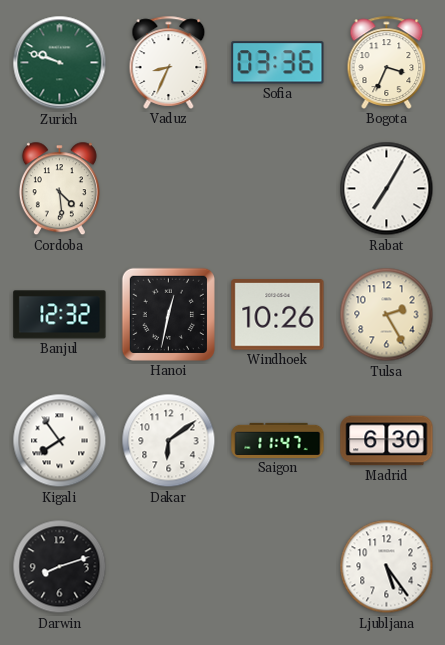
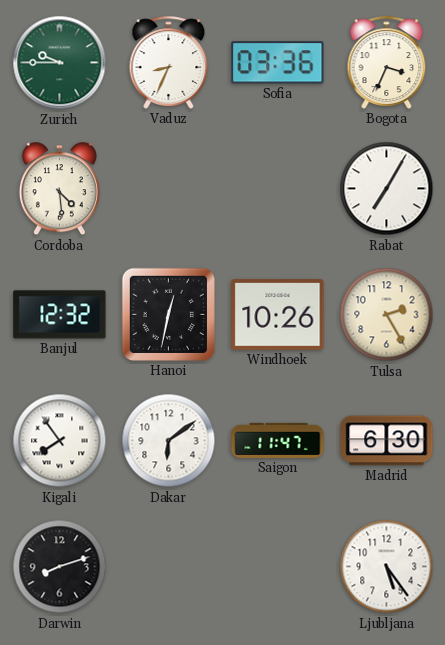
Zurich: 9:48 -> 9:45
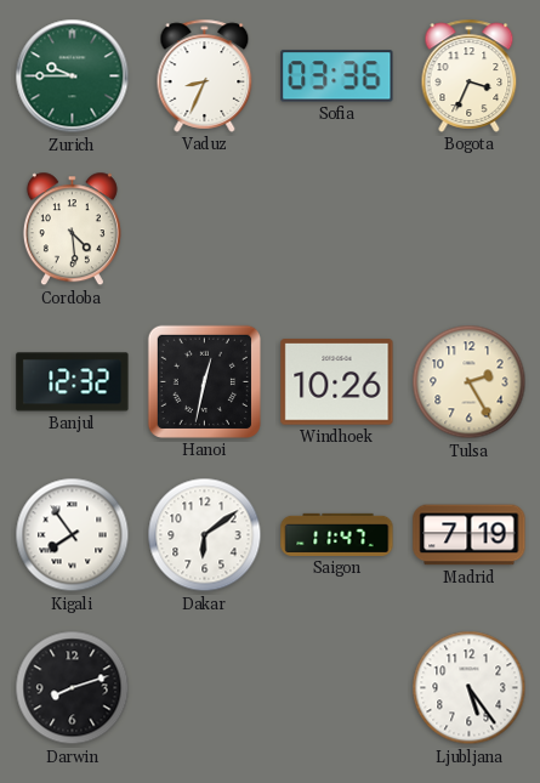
Rabat: 7:05 -> none
Madrid: 6:30 -> 7:19
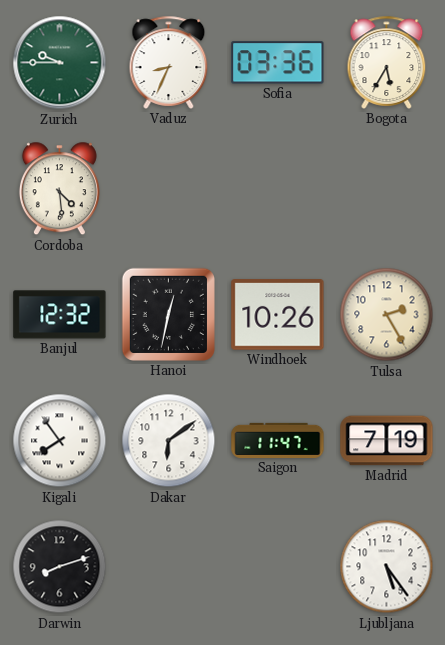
Bogota: 3:34 -> 5:35
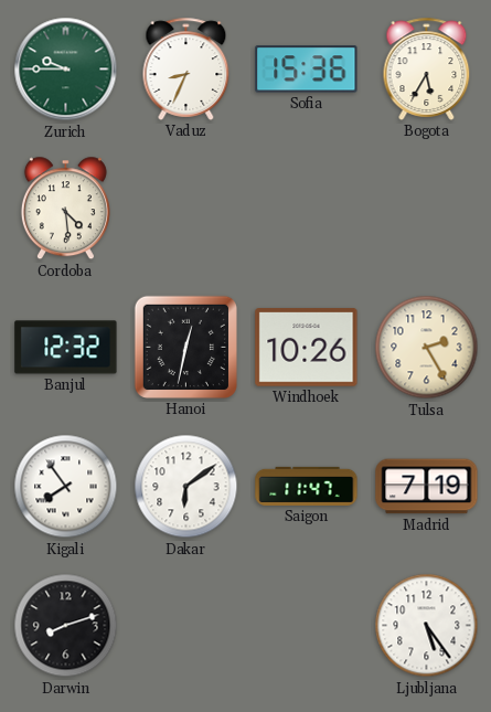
Sofia: 03:36 -> 15:36
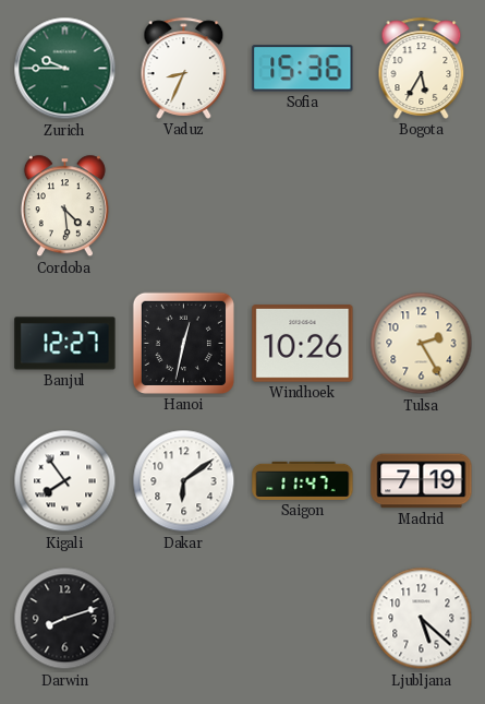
Banjul: 12:32 -> 12:27
Ljubljana: 5:24 -> 5:22
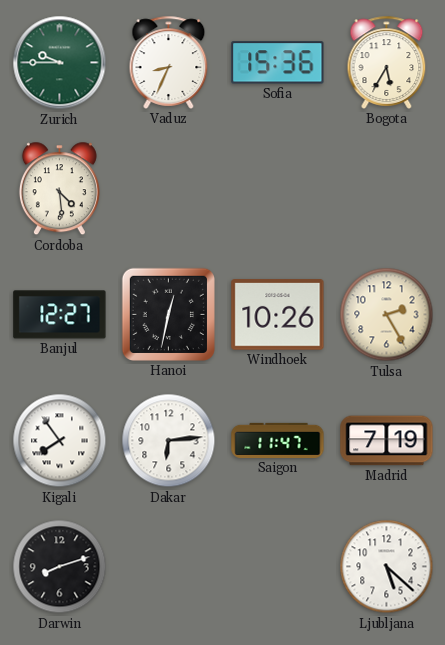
Dakar: 6:09 -> 6:14
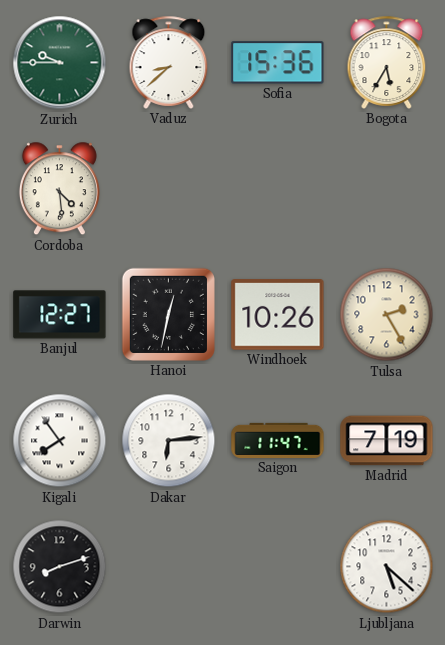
Vaduz: 8:34 -> 8:38
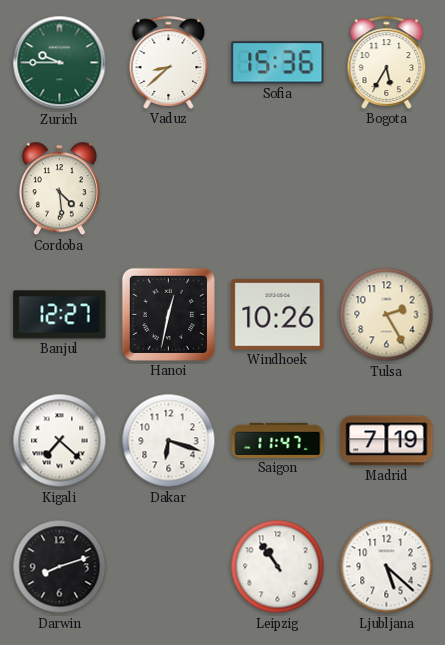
Kigali: 7:54 -> 7:22
Dakar: 6:14 -> 6:18
Leipzig: none -> 10:54
